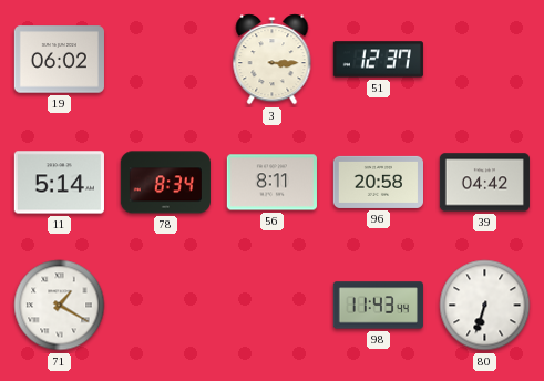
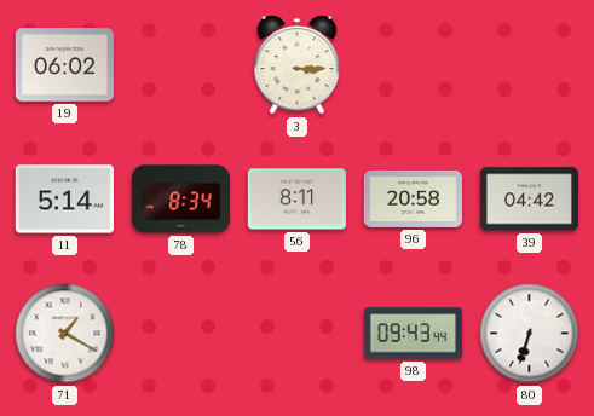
51: 12:37 -> none
98: 11:43 -> 09:43
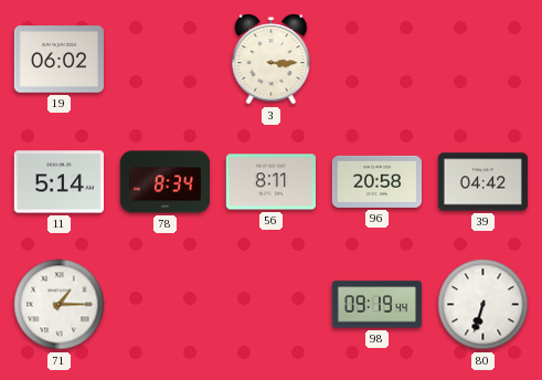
71: 1:20 -> 1:15
98: 09:43 -> 09:19
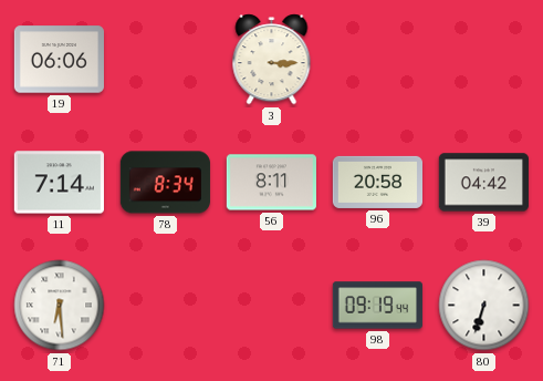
19: 06:02 -> 06:06
11: 5:14 -> 7:14
71: 1:15 -> 6:29
